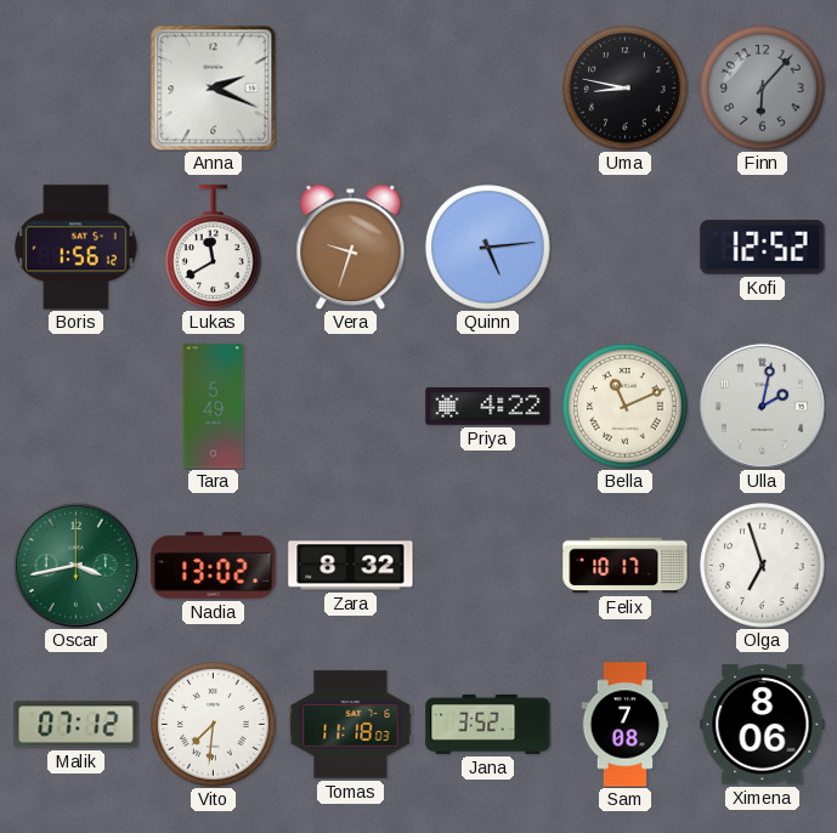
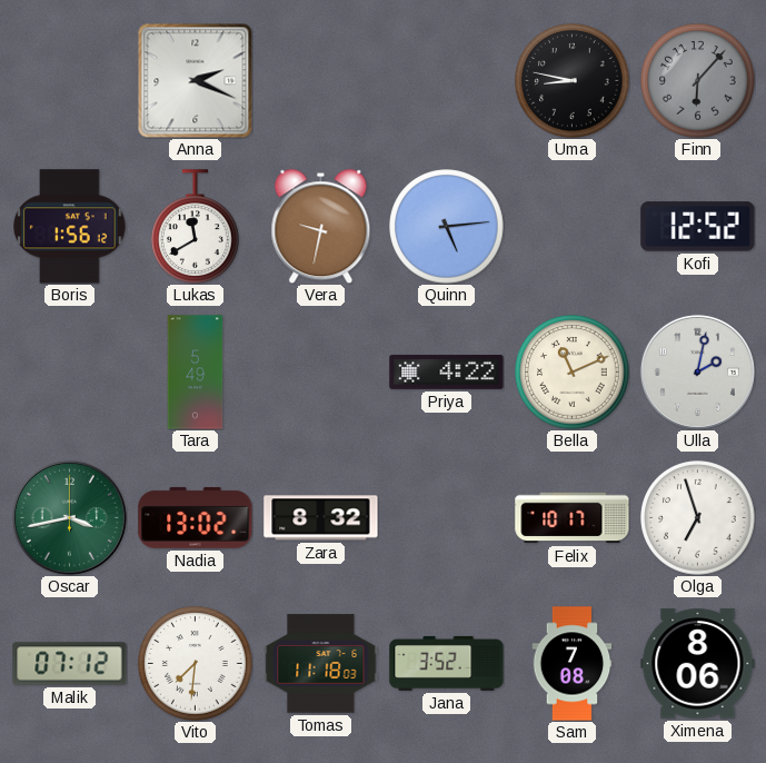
Vera: 9:33 -> 9:32
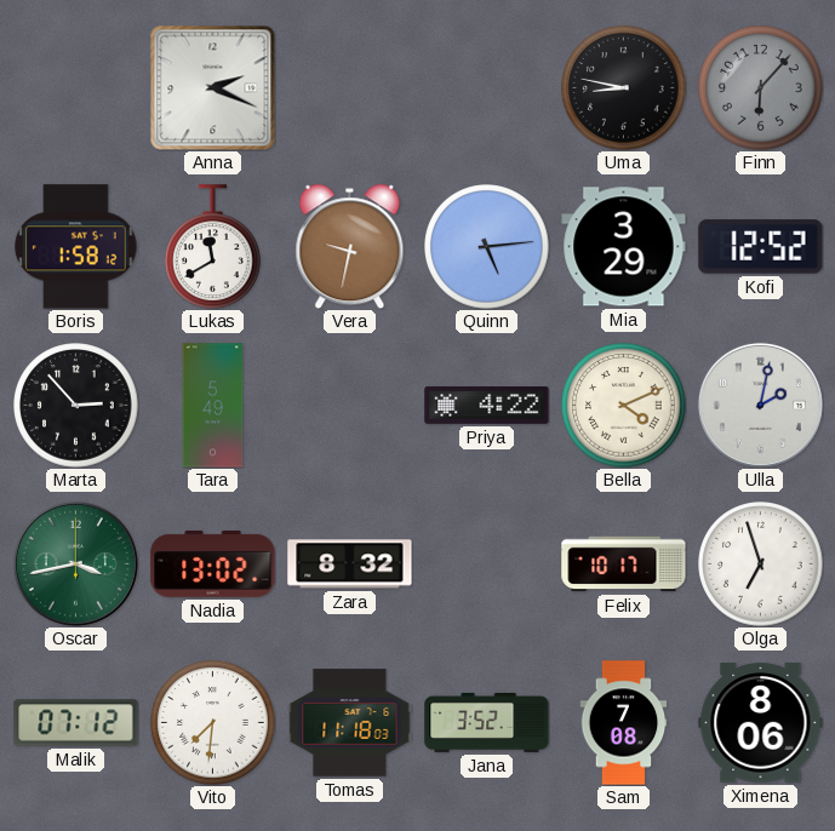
Boris: 1:56 -> 1:58
Mia: none -> 3:29
Marta: none -> 2:53
Bella: 11:11 -> 4:11
